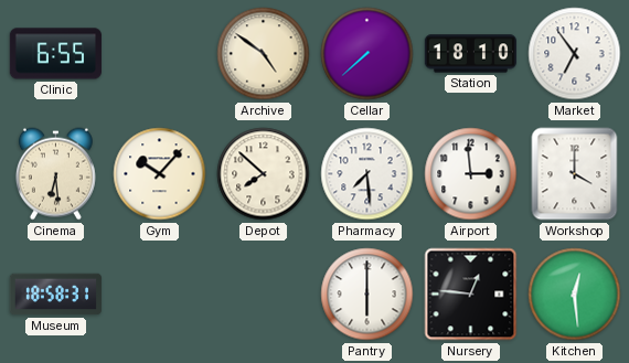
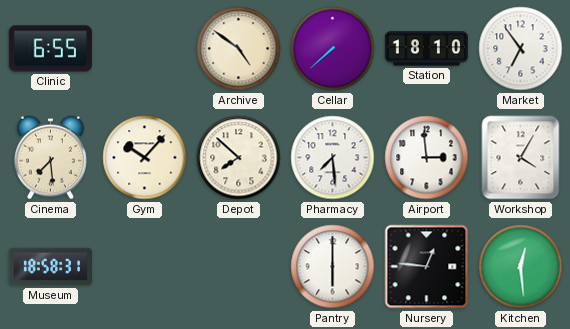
Cinema: 6:29 -> 7:29
Workshop: 4:00 -> 4:05
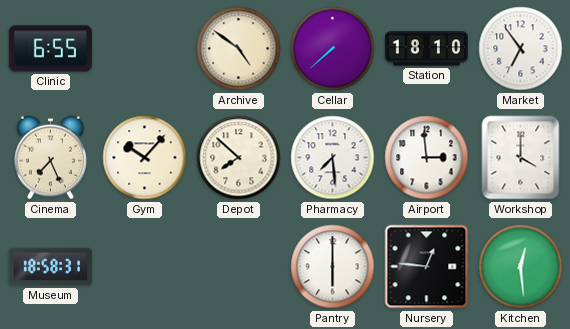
Cinema: 7:29 -> 7:26
Workshop: 4:05 -> 4:00
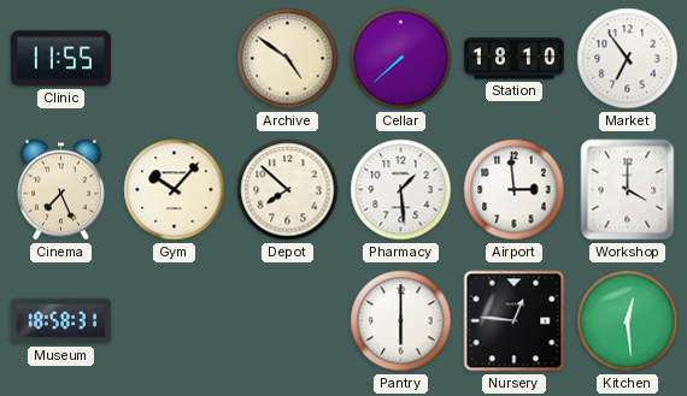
Clinic: 6:55 -> 11:55
Pharmacy: 7:29 -> 1:29
